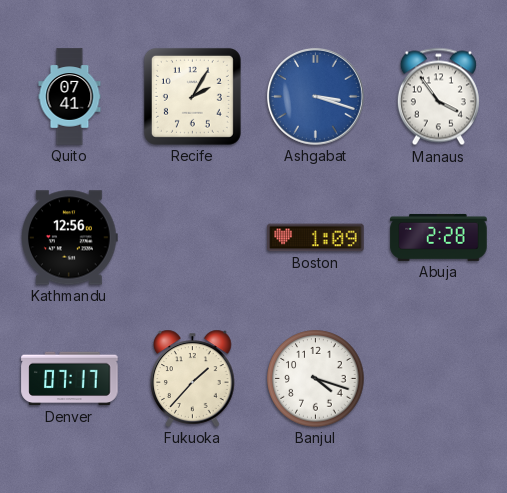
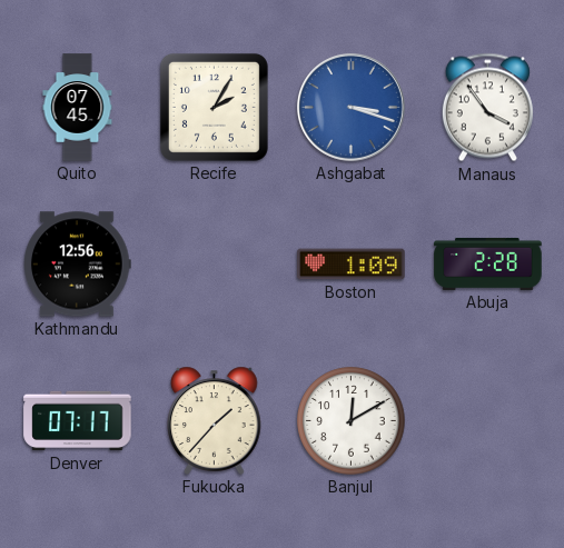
Quito: 07:41 -> 07:45
Banjul: 4:18 -> 12:10
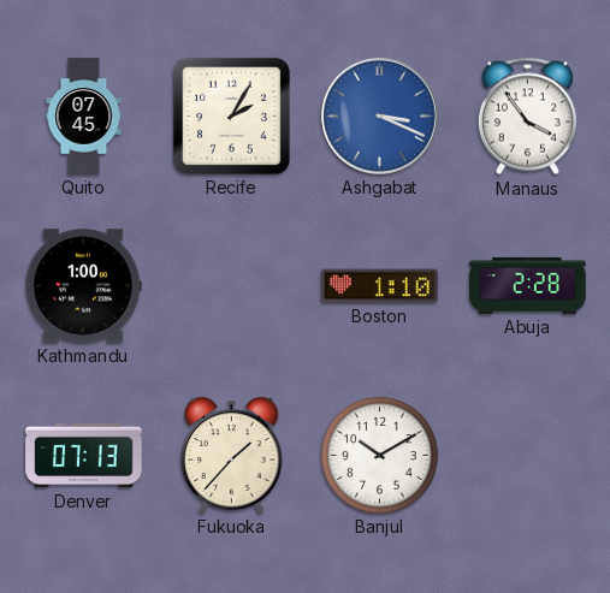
Ashgabat: 3:18 -> 3:19
Kathmandu: 12:56 -> 1:00
Boston: 1:09 -> 1:10
Denver: 07:17 -> 07:13
Banjul: 12:10 -> 10:10
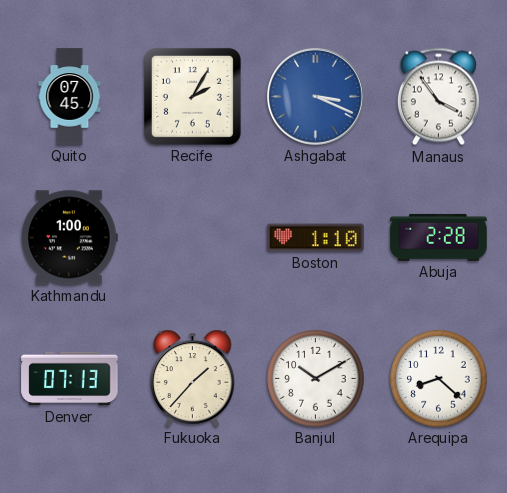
Arequipa: none -> 8:22
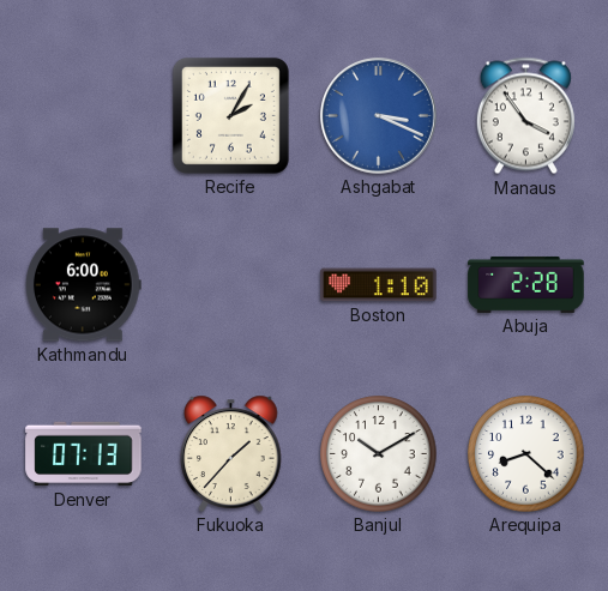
Quito: 07:45 -> none
Kathmandu: 1:00 -> 6:00
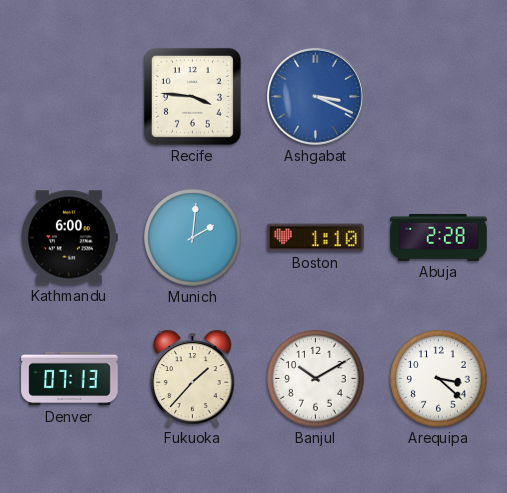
Recife: 2:05 -> 3:46
Manaus: 3:54 -> none
Munich: none -> 2:01
Arequipa: 8:22 -> 3:22
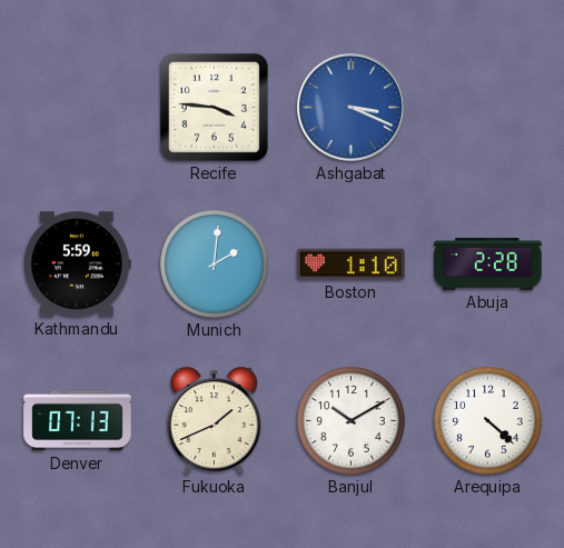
Kathmandu: 6:00 -> 5:59
Fukuoka: 1:37 -> 1:41
Arequipa: 3:22 -> 4:22
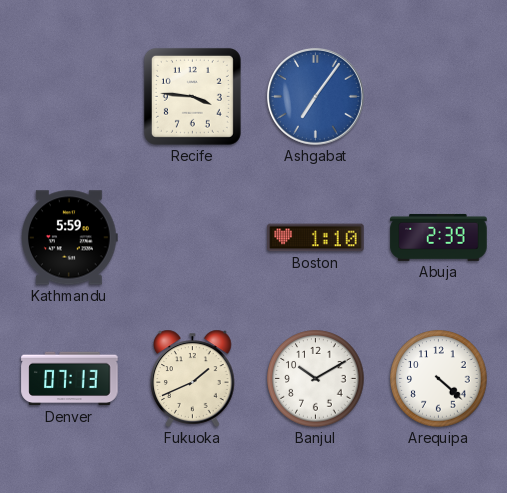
Ashgabat: 3:19 -> 7:06
Munich: 2:01 -> none
Abuja: 2:28 -> 2:39
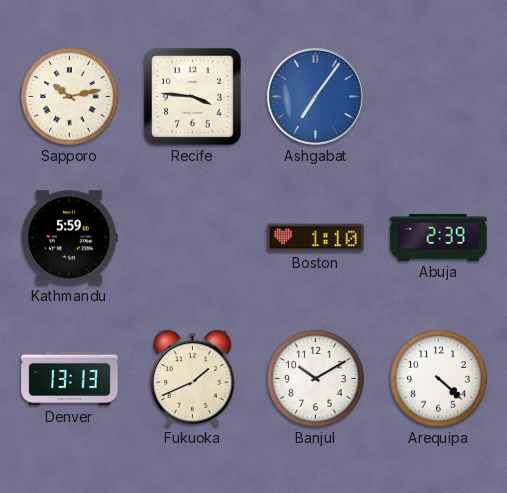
Sapporo: none -> 10:13
Denver: 07:13 -> 13:13
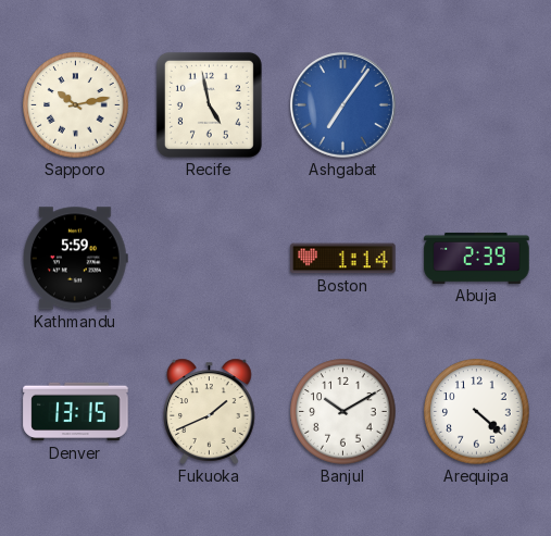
Recife: 3:46 -> 4:58
Boston: 1:10 -> 1:14
Denver: 13:13 -> 13:15
